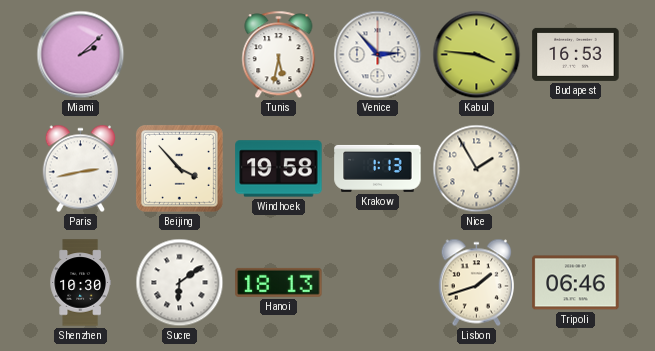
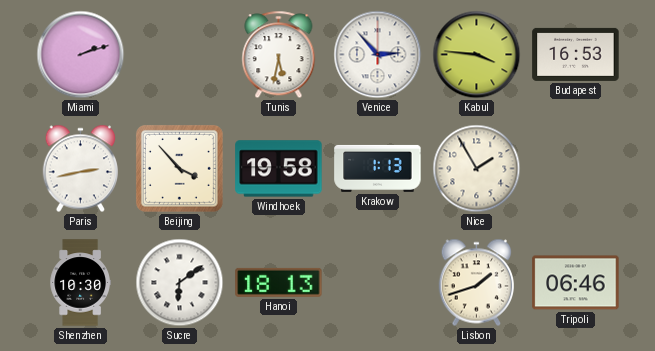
Miami: 2:08 -> 2:12
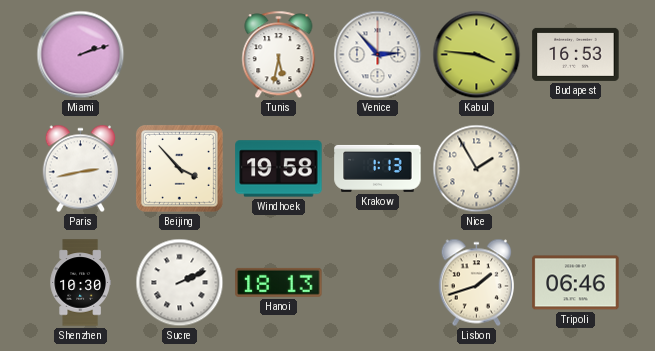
Sucre: 6:09 -> 2:11
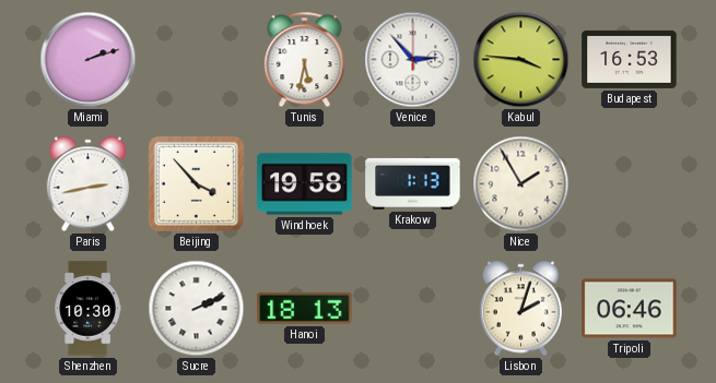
Lisbon: 1:42 -> 2:03
